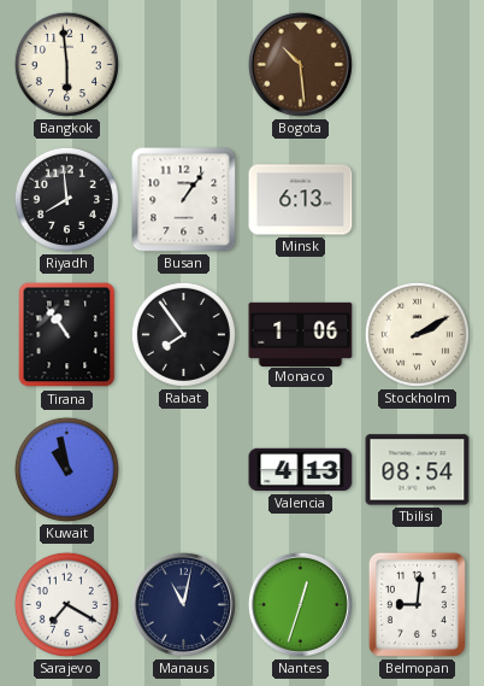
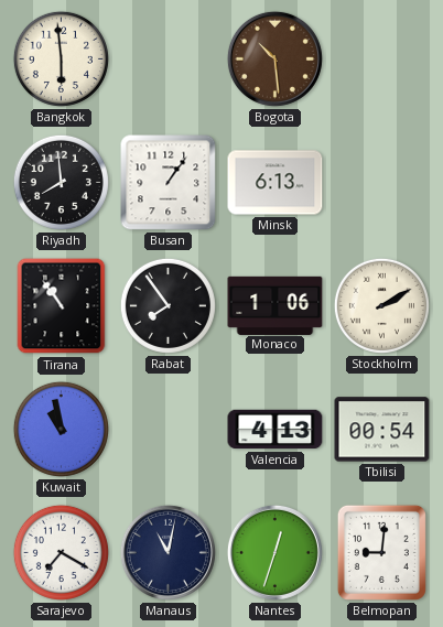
Tbilisi: 08:54 -> 00:54
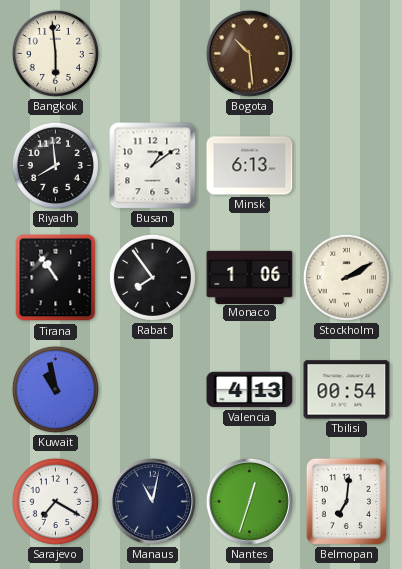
Busan: 1:06 -> 1:09
Belmopan: 9:01 -> 7:01
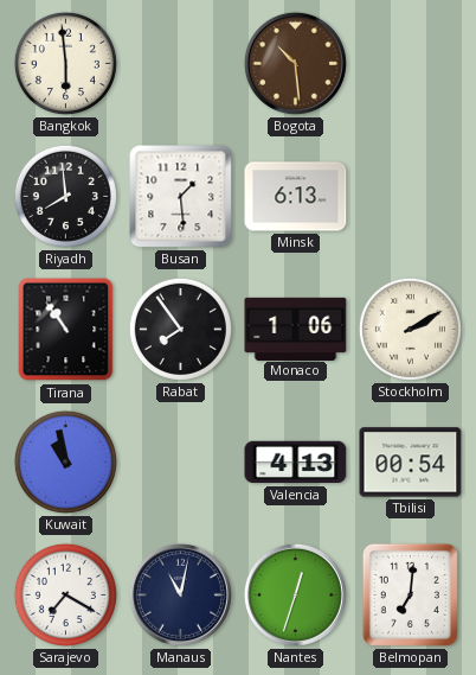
Busan: 1:09 -> 1:29
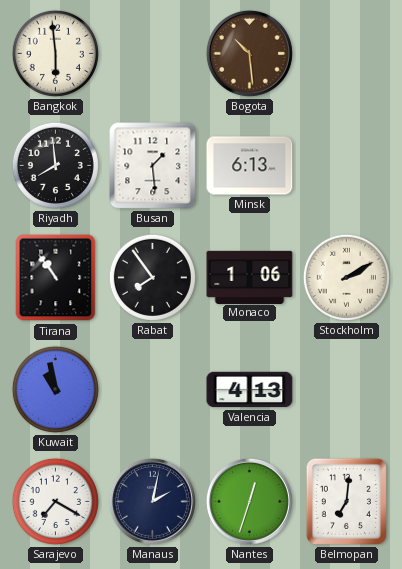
Tbilisi: 00:54 -> none
Manaus: 11:02 -> 2:02
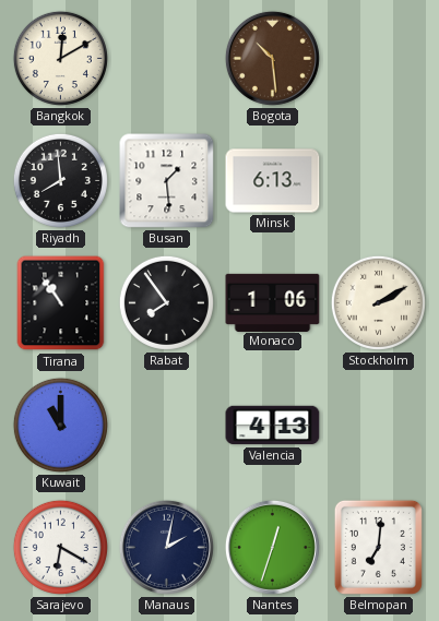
Bangkok: 5:59 -> 12:10
Kuwait: 10:58 -> 11:00
Sarajevo: 7:20 -> 6:20
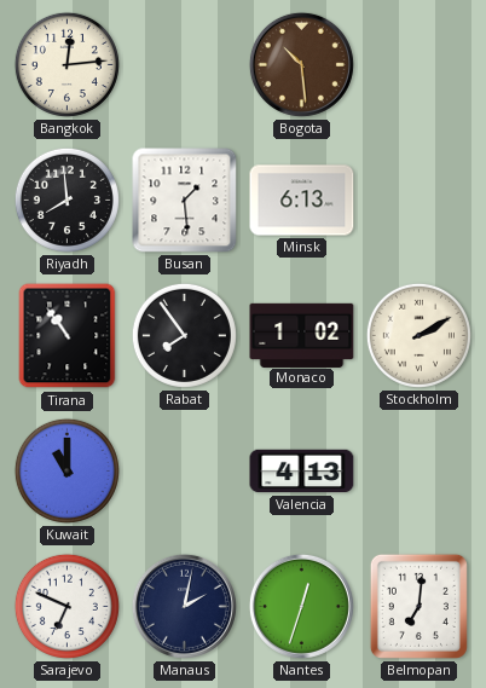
Bangkok: 12:10 -> 12:14
Monaco: 1:06 -> 1:02
Sarajevo: 6:20 -> 6:49
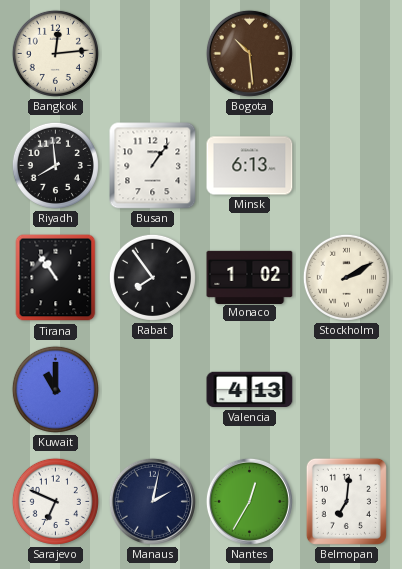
Busan: 1:29 -> 1:06
Nantes: 12:33 -> 12:35
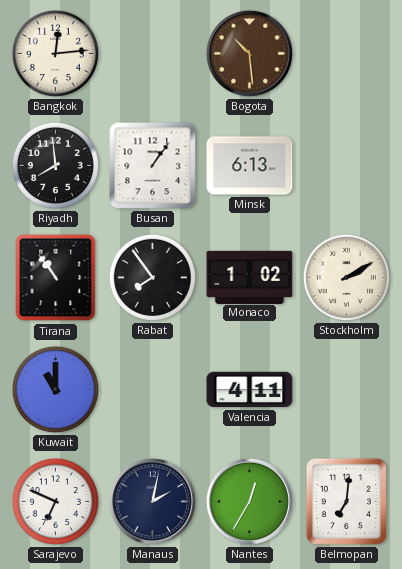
Valencia: 4:13 -> 4:11
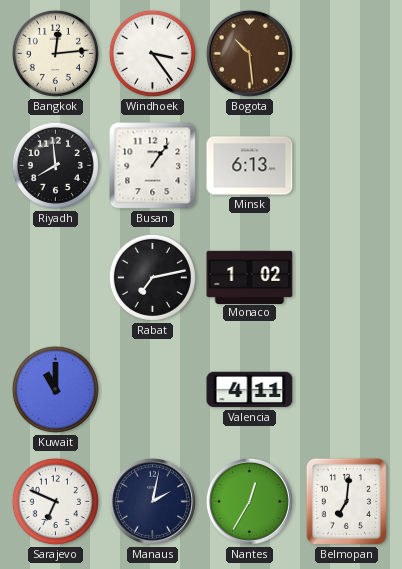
Windhoek: none -> 3:24
Tirana: 10:54 -> none
Rabat: 7:54 -> 7:13
Stockholm: 2:10 -> none
